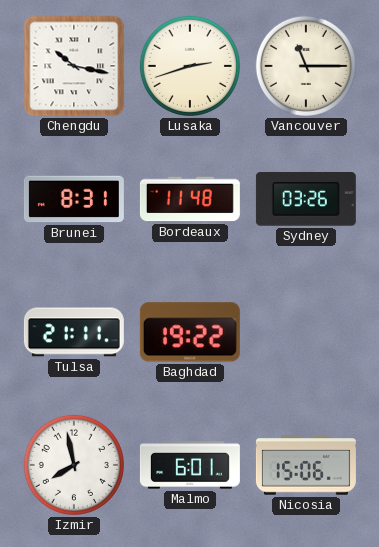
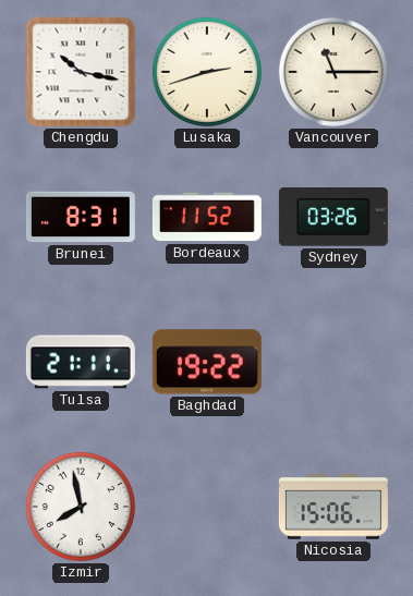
Bordeaux: 11:48 -> 11:52
Malmo: 6:01 -> none
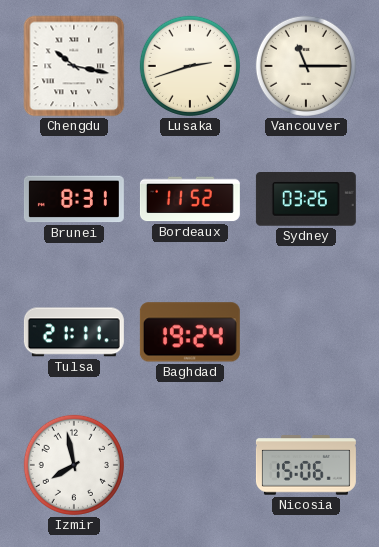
Baghdad: 19:22 -> 19:24
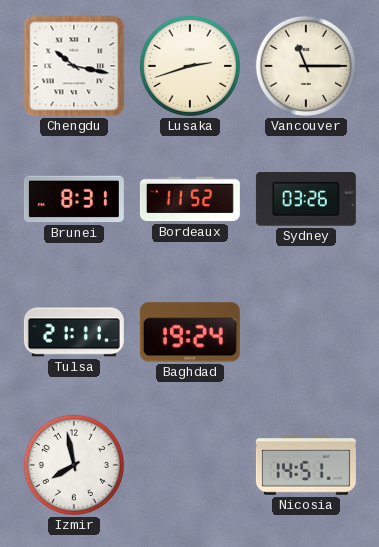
Nicosia: 15:06 -> 14:51
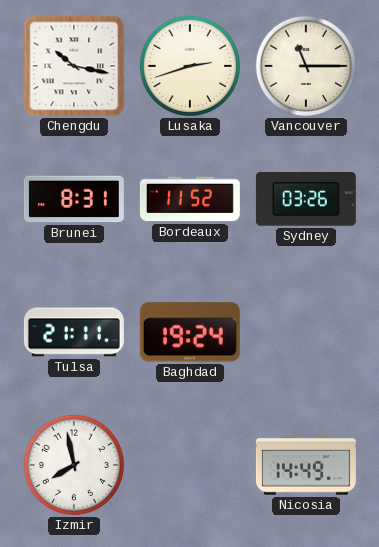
Nicosia: 14:51 -> 14:49
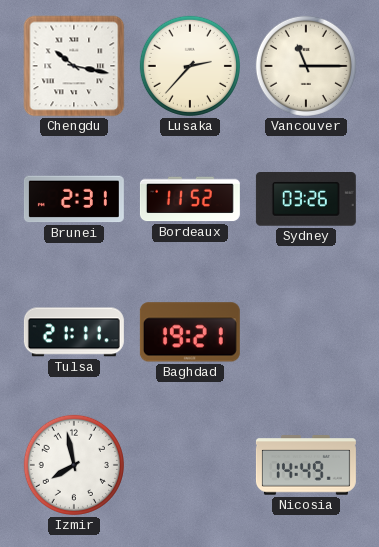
Lusaka: 2:42 -> 2:37
Brunei: 8:31 -> 2:31
Baghdad: 19:24 -> 19:21
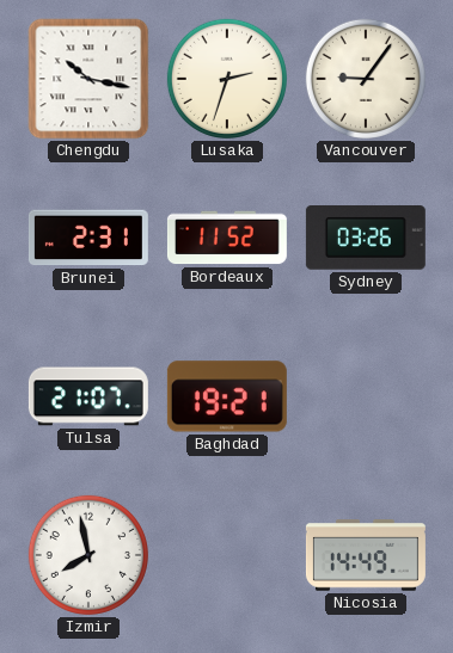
Lusaka: 2:37 -> 2:33
Vancouver: 11:15 -> 9:06
Tulsa: 21:11 -> 21:07
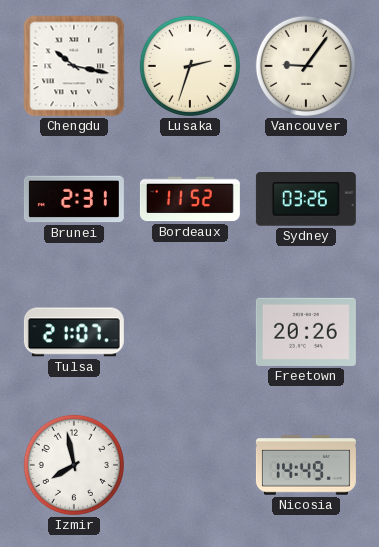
Baghdad: 19:21 -> none
Freetown: none -> 20:26
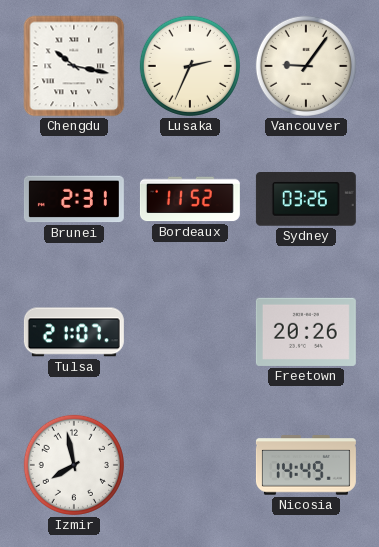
Lusaka: 2:33 -> 2:34
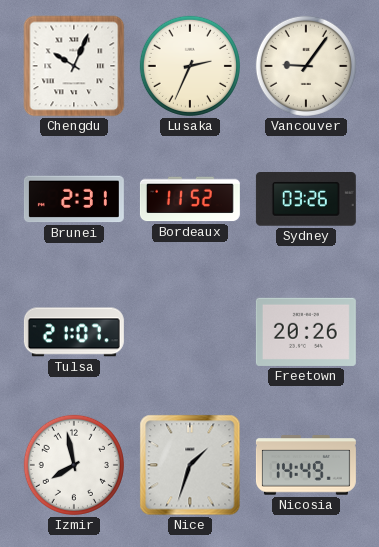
Chengdu: 10:17 -> 10:04
Nice: none -> 1:33
